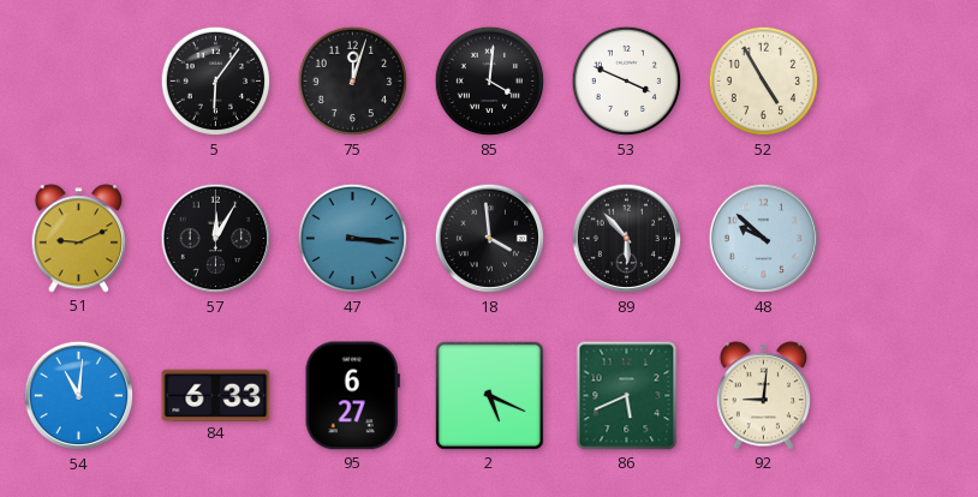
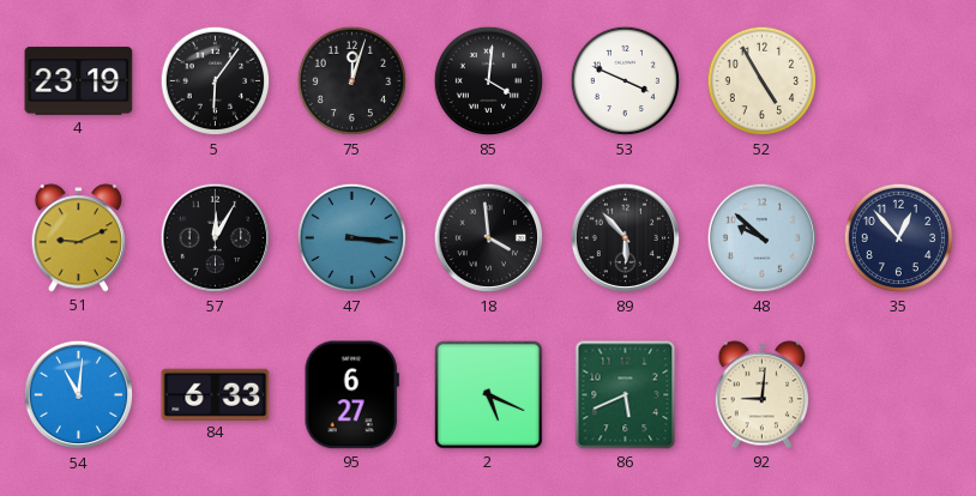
4: none -> 23:19
35: none -> 12:53
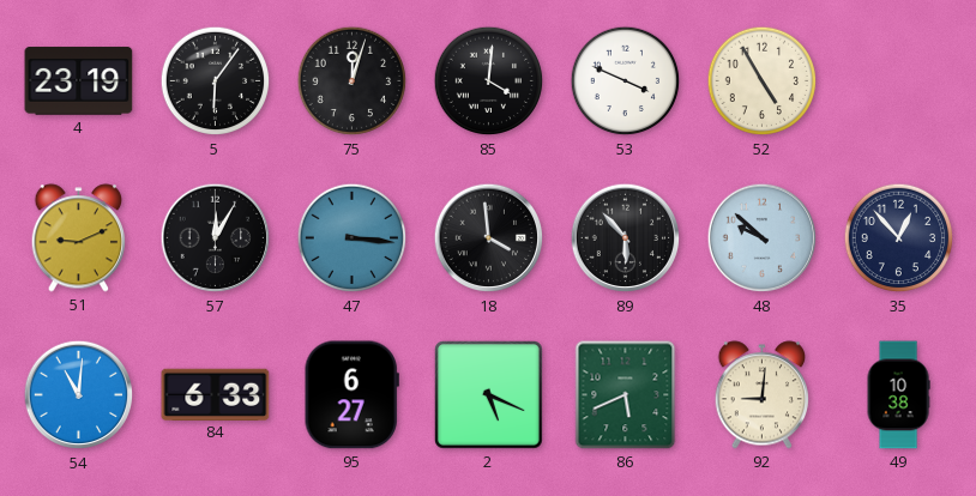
49: none -> 10:38
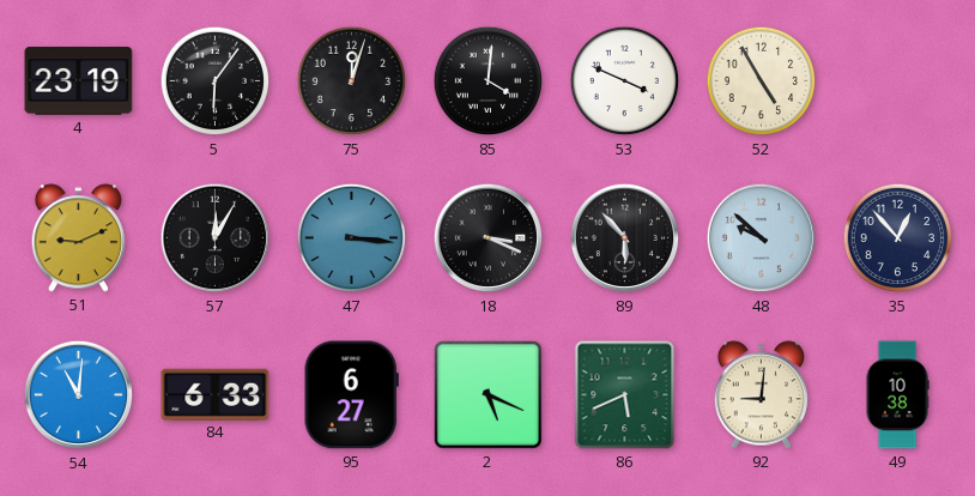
18: 3:59 -> 3:19
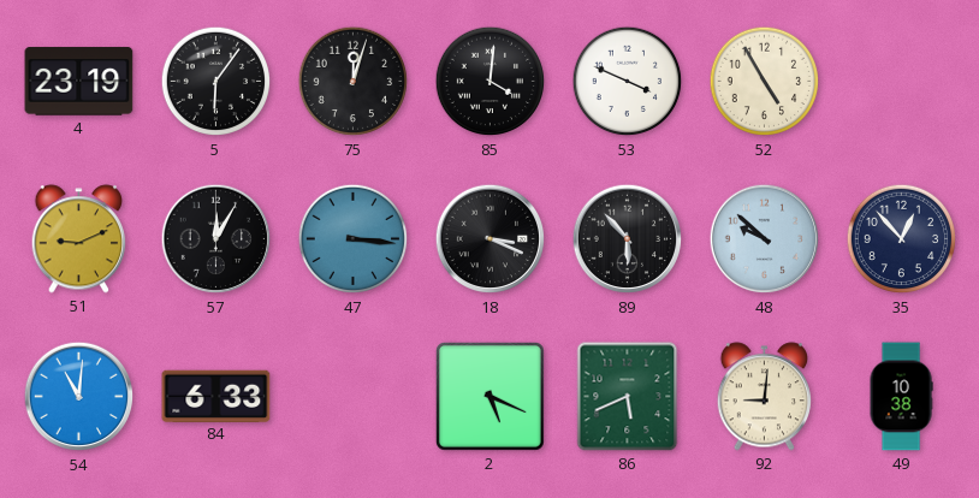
95: 6:27 -> none
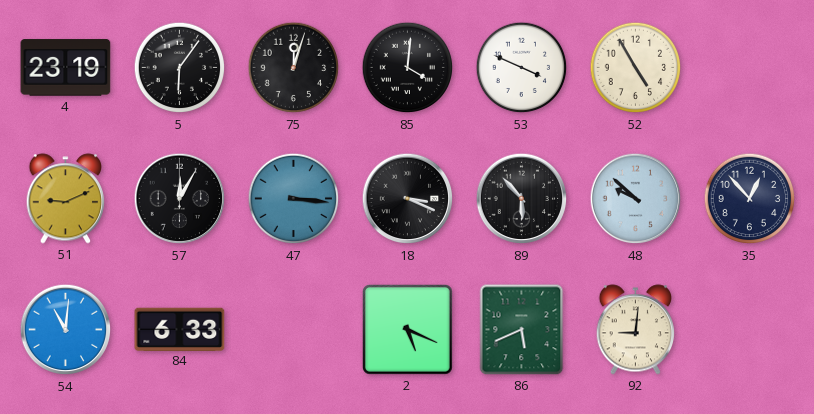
49: 10:38 -> none
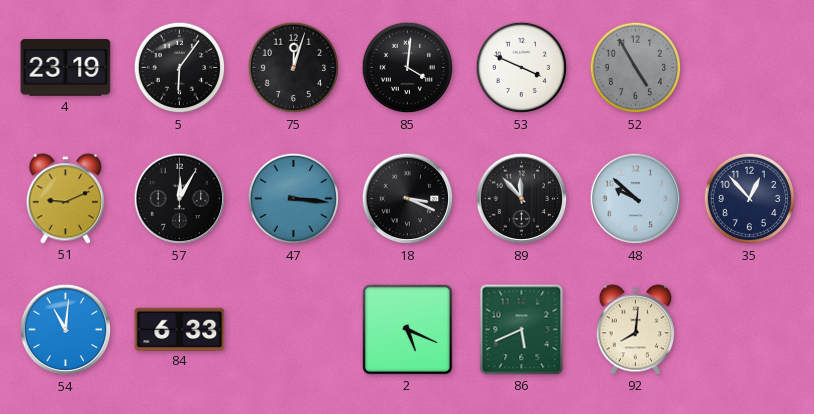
52 dial: cream -> grey
89: 5:53 -> 11:53
92: 9:01 -> 8:01
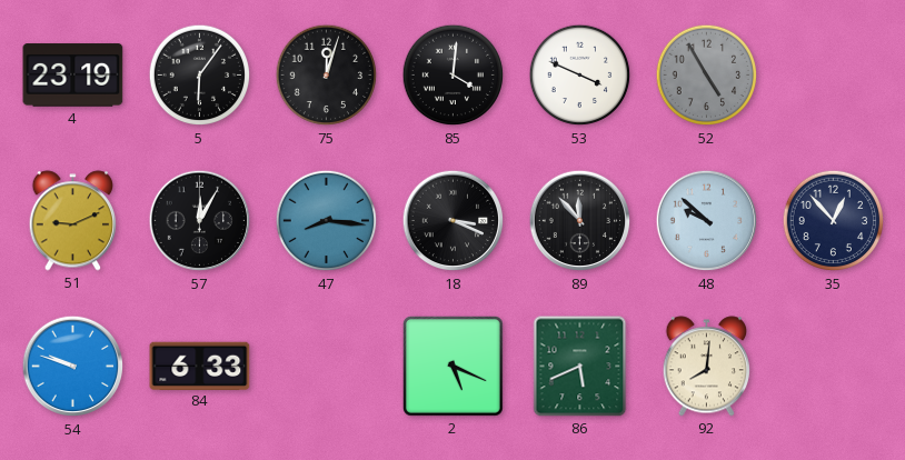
47: 3:16 -> 8:16
54: 11:01 -> 9:48
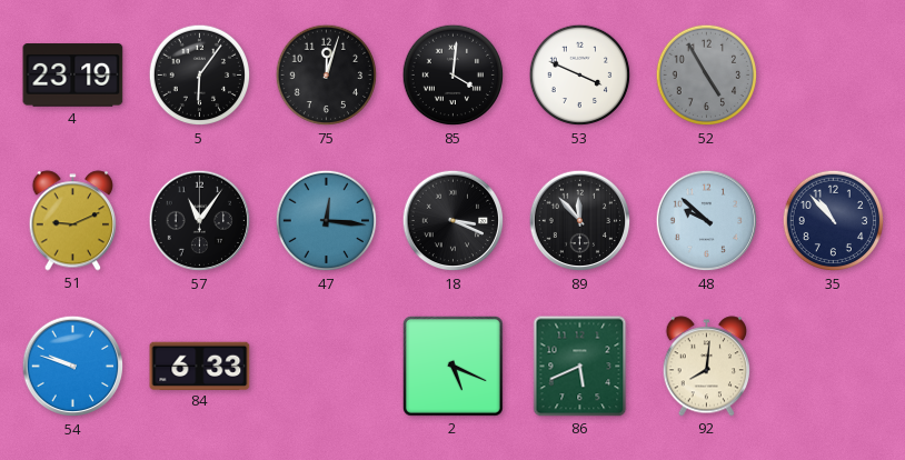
57: 12:05 -> 11:06
47: 8:16 -> 12:16
35: 12:53 -> 10:53
